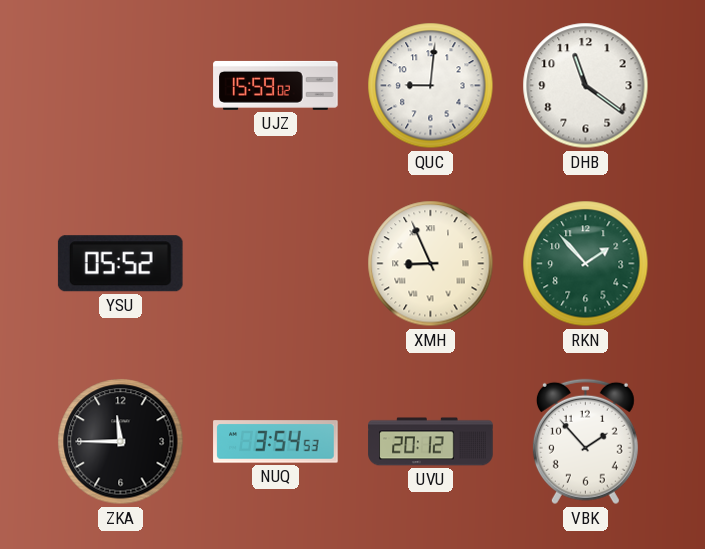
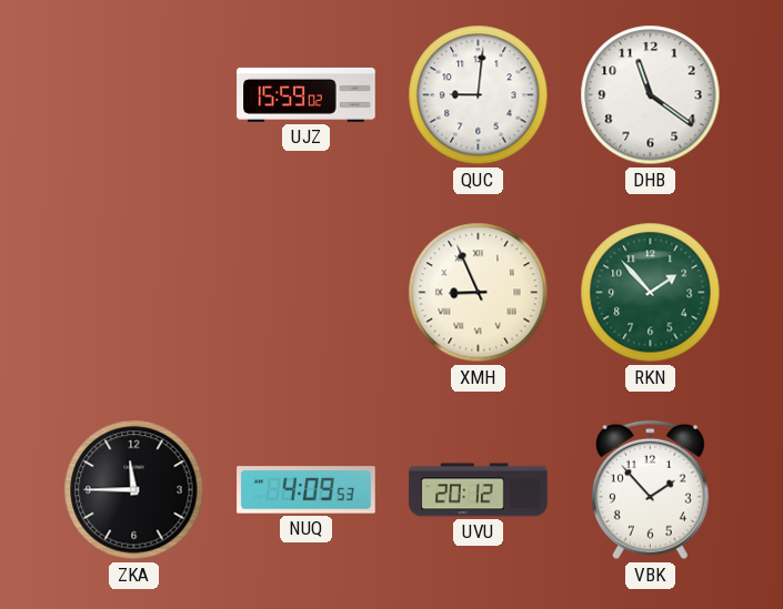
YSU: 05:52 -> none
NUQ: 3:54 -> 4:09
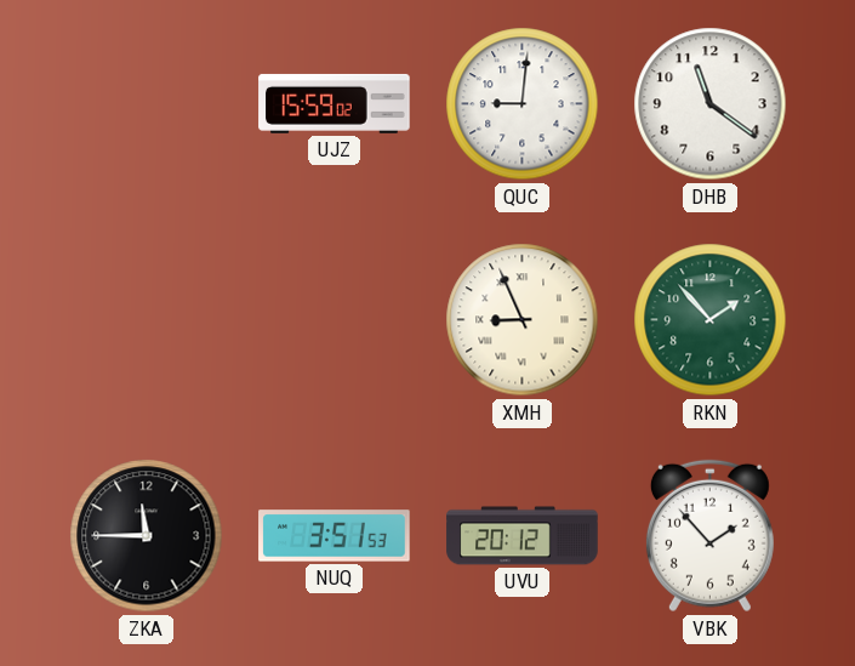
NUQ: 4:09 -> 3:51
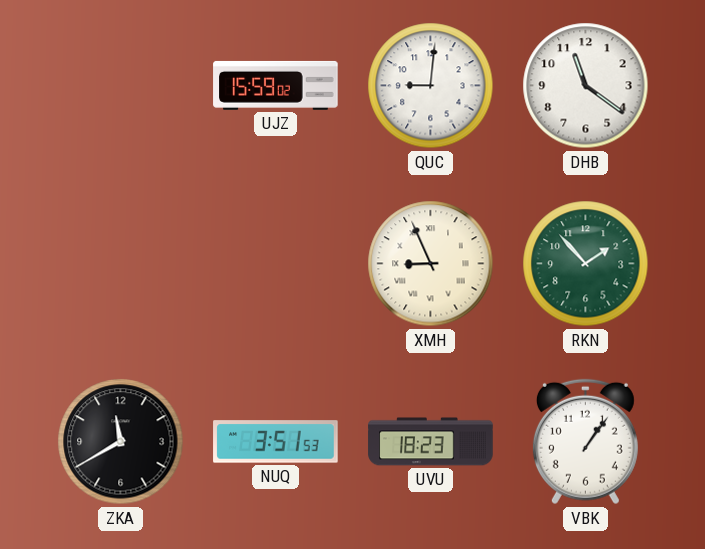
ZKA: 11:45 -> 11:40
UVU: 20:12 -> 18:23
VBK: 1:53 -> 1:06
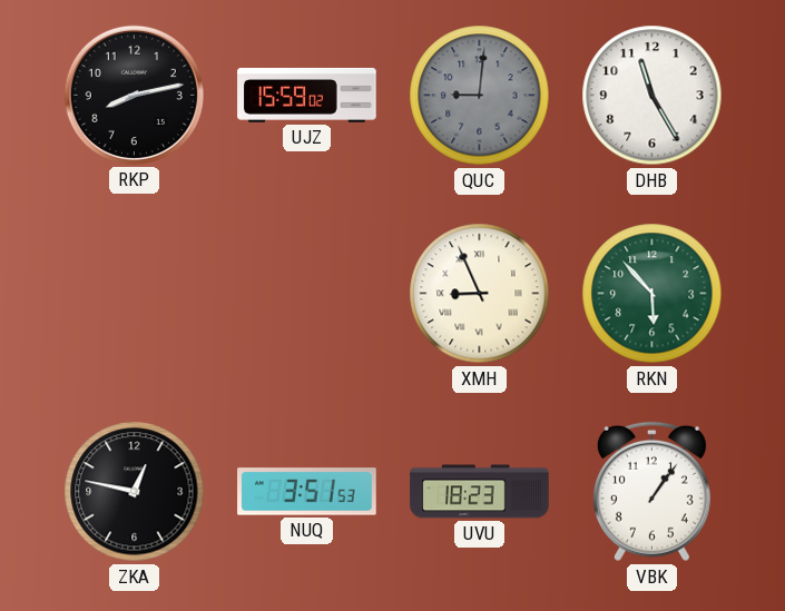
RKP: none -> 8:13
QUC dial: white -> grey
DHB: 11:21 -> 11:25
RKN: 1:53 -> 5:53
ZKA: 11:40 -> 12:47
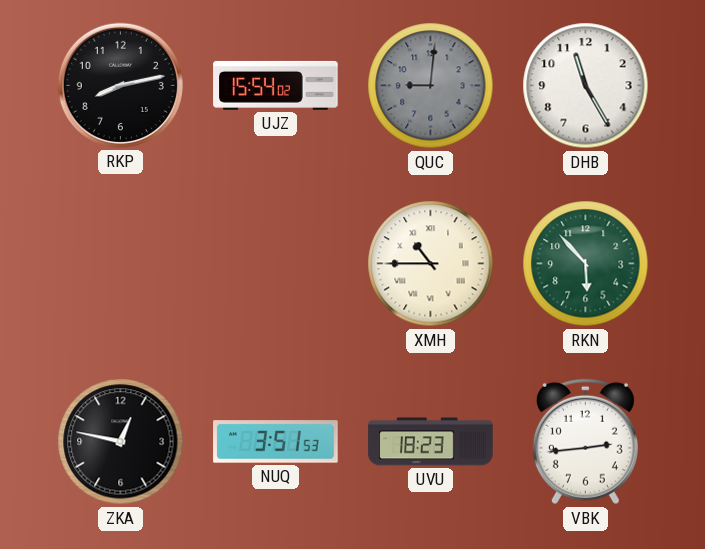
UJZ: 15:59 -> 15:54
XMH: 8:56 -> 10:45
VBK: 1:06 -> 2:44
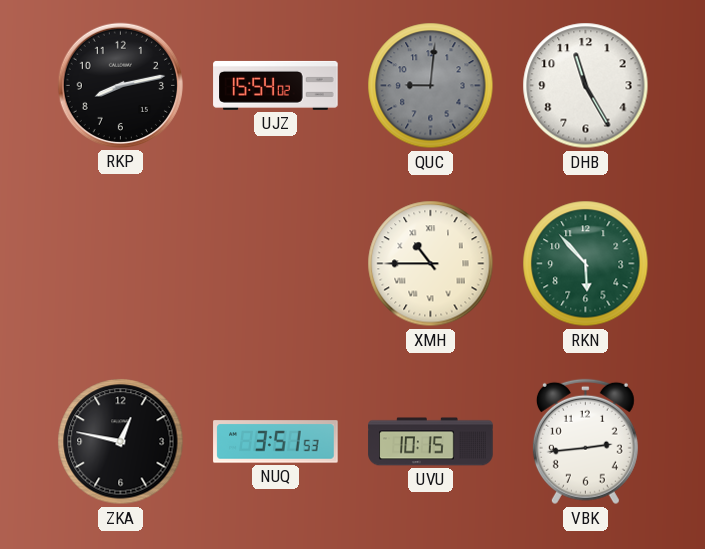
UVU: 18:23 -> 10:15
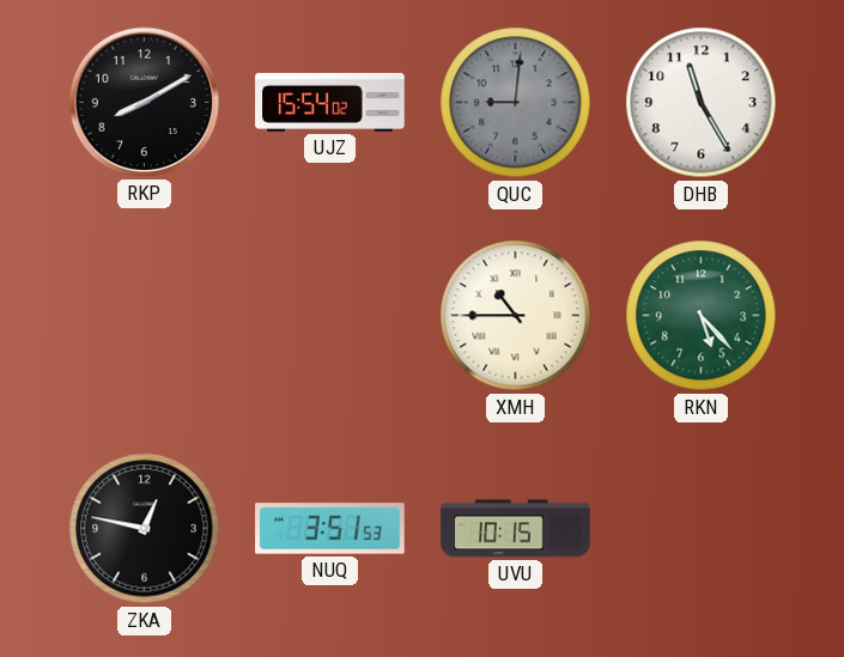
RKP: 8:13 -> 8:10
RKN: 5:53 -> 5:23
VBK: 2:44 -> none
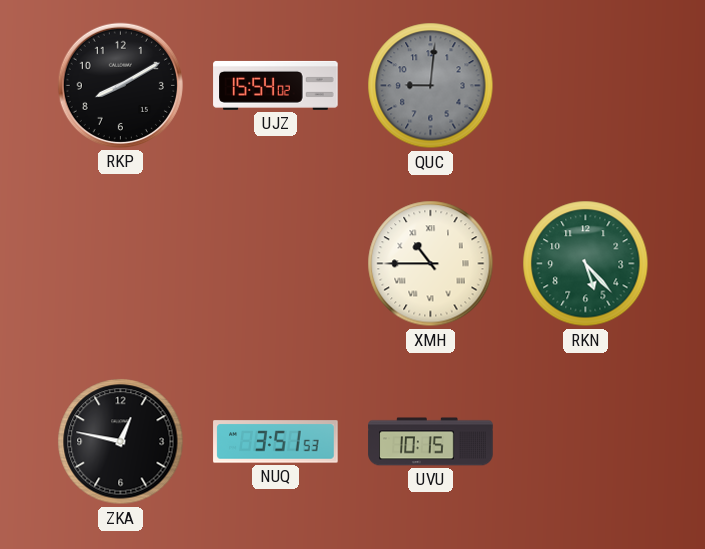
DHB: 11:25 -> none
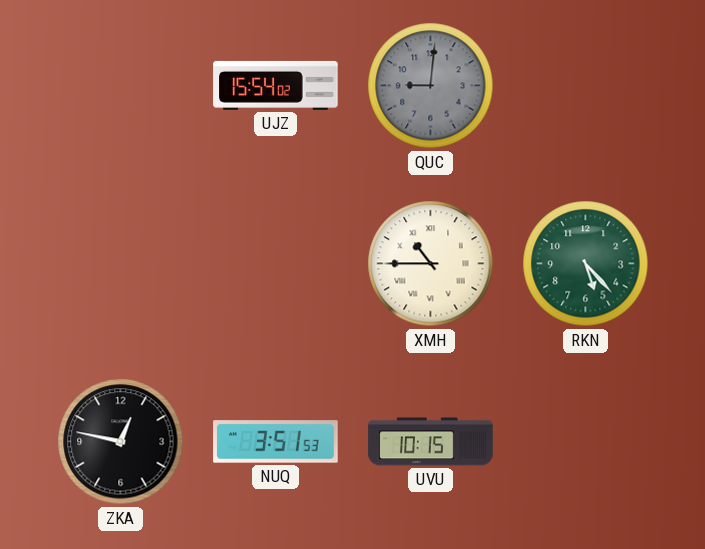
RKP: 8:10 -> none
